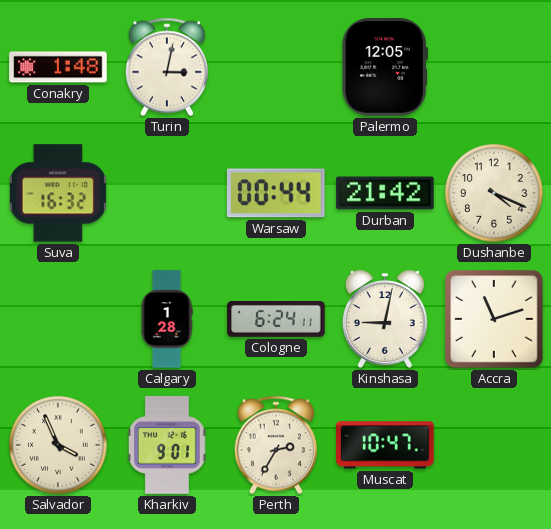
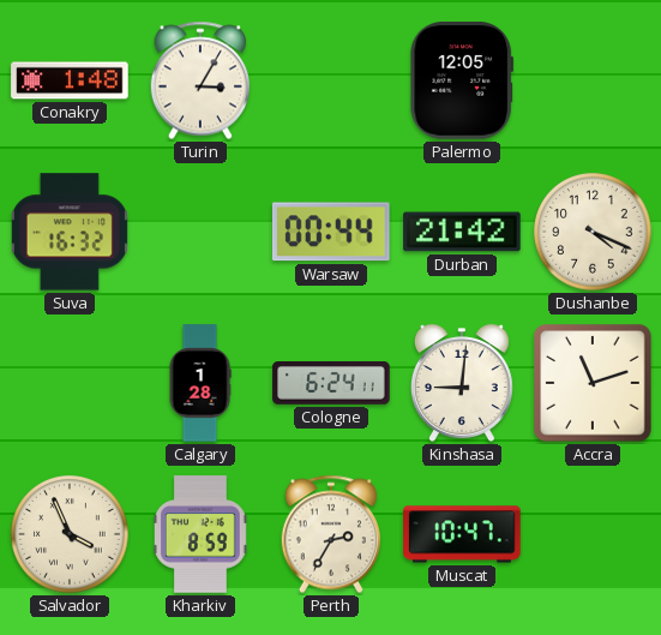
Turin: 3:02 -> 3:05
Kinshasa: 9:02 -> 9:01
Kharkiv: 9:01 -> 8:59
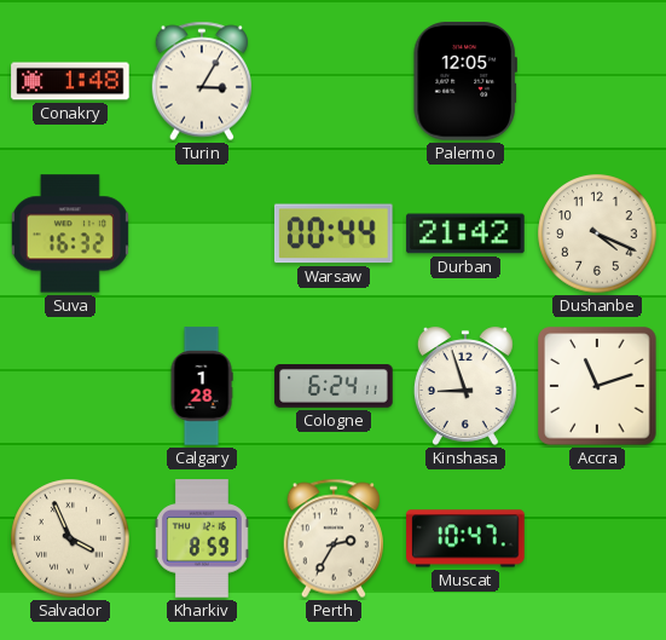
Kinshasa: 9:01 -> 8:57
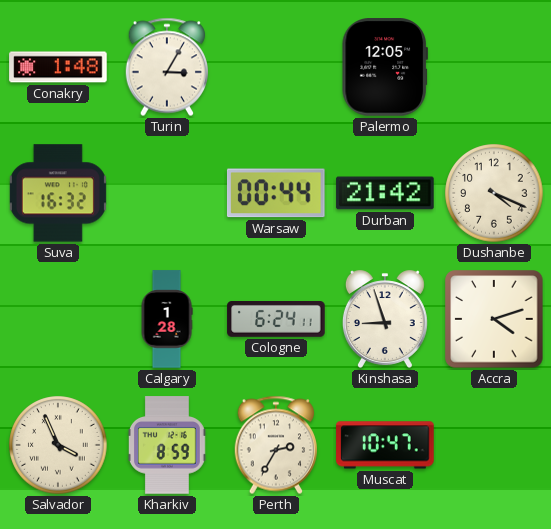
Accra: 11:12 -> 4:12
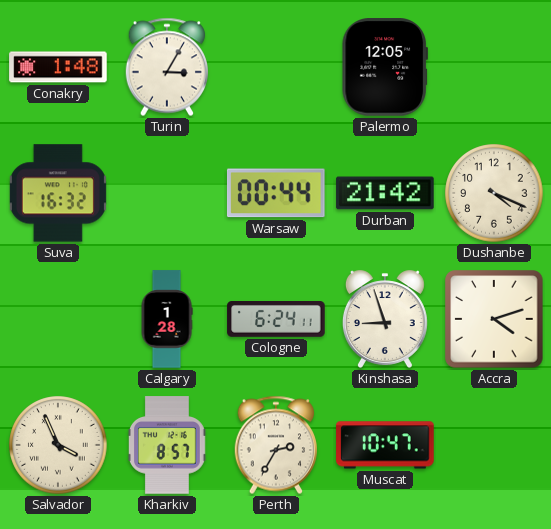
Kharkiv: 8:59 -> 8:57
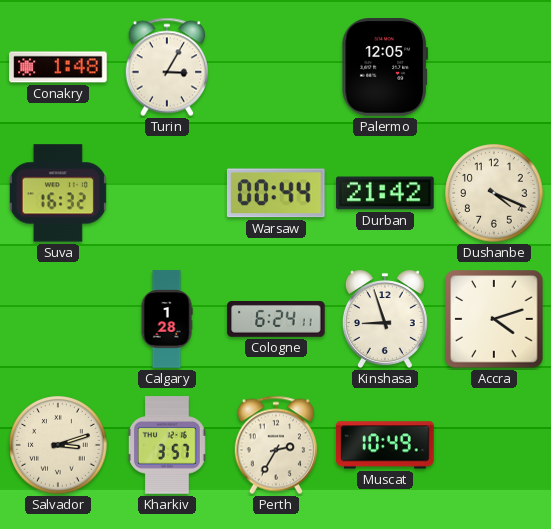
Salvador: 3:56 -> 3:12
Kharkiv: 8:57 -> 3:57
Muscat: 10:47 -> 10:49
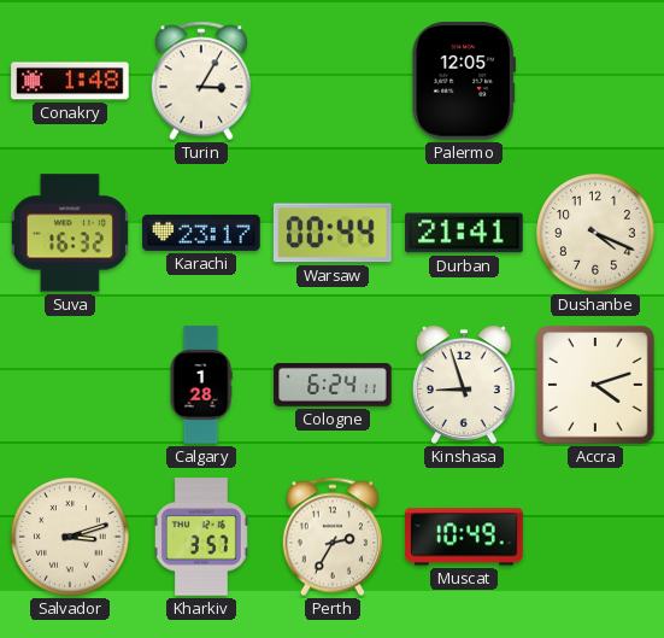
Karachi: none -> 23:17
Durban: 21:42 -> 21:41
